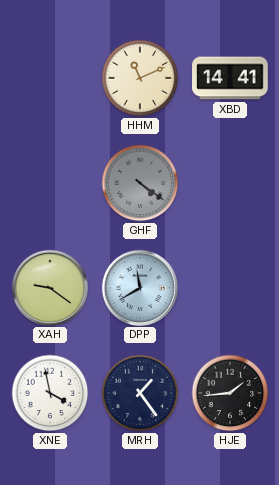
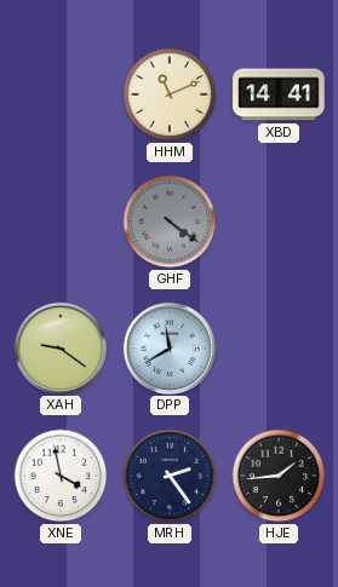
MRH: 1:24 -> 2:24
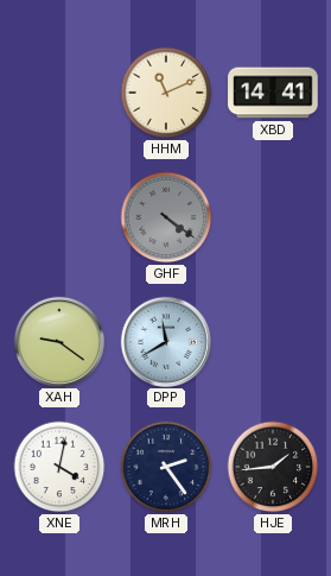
XNE: 3:58 -> 4:02
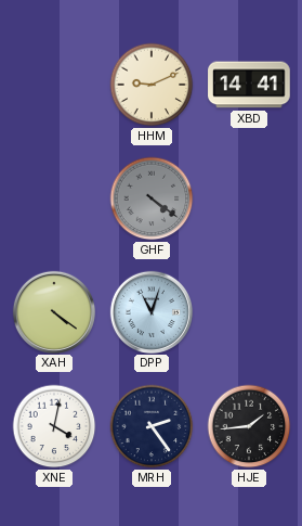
HHM: 11:11 -> 9:11
XAH: 9:21 -> 4:21
DPP: 11:40 -> 11:03
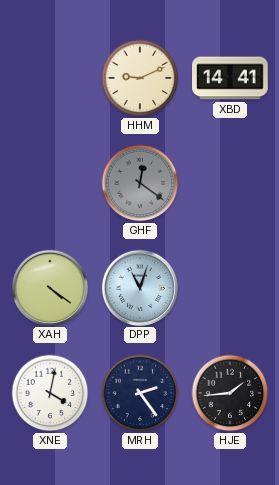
GHF: 4:21 -> 12:21
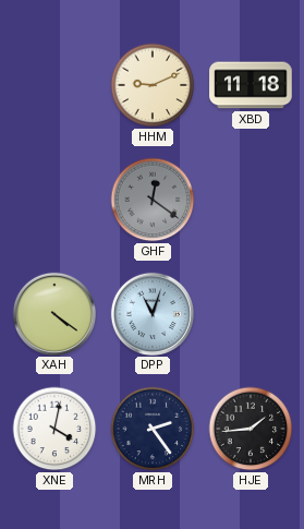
XBD: 14:41 -> 11:18
